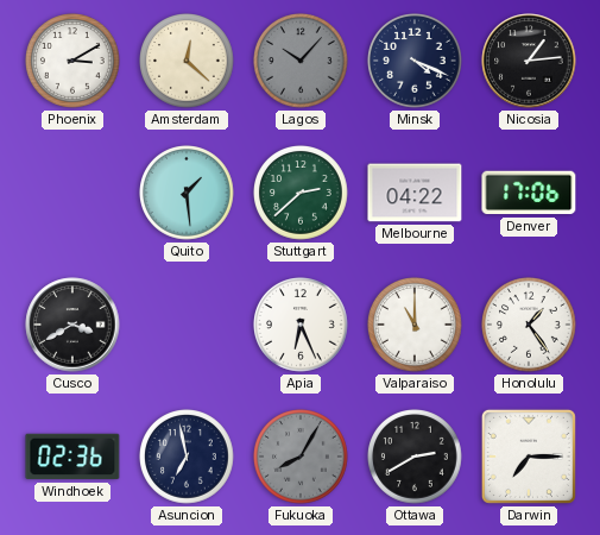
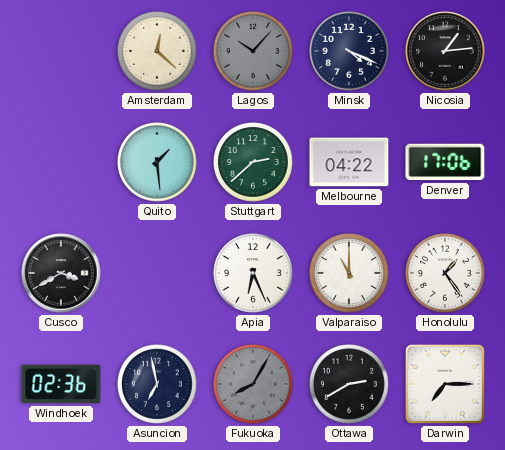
Phoenix: 3:10 -> none
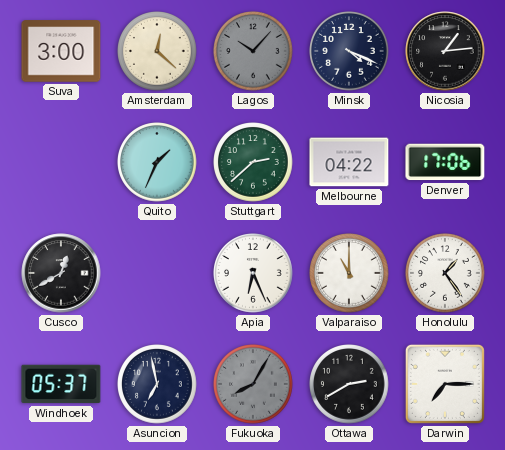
Suva: none -> 3:00
Quito: 1:29 -> 1:34
Cusco: 3:40 -> 12:40
Windhoek: 02:36 -> 05:37
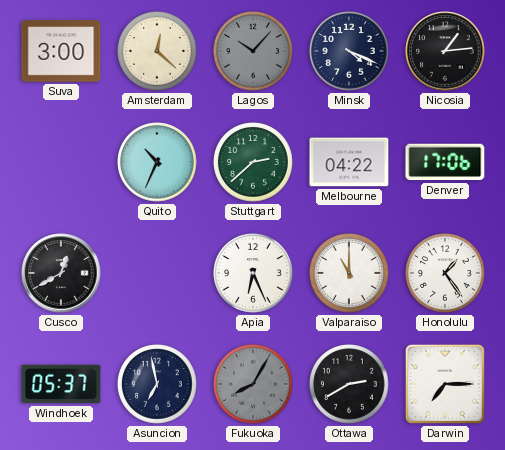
Quito: 1:34 -> 10:34
